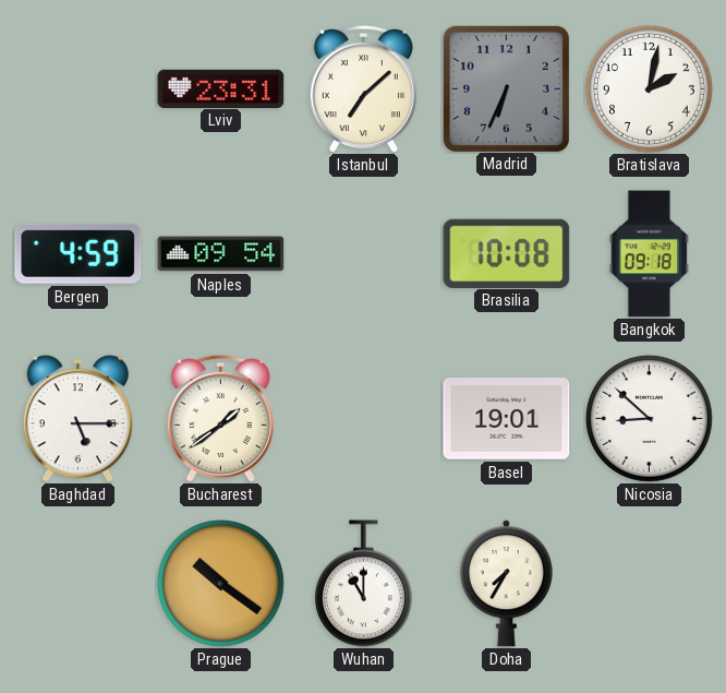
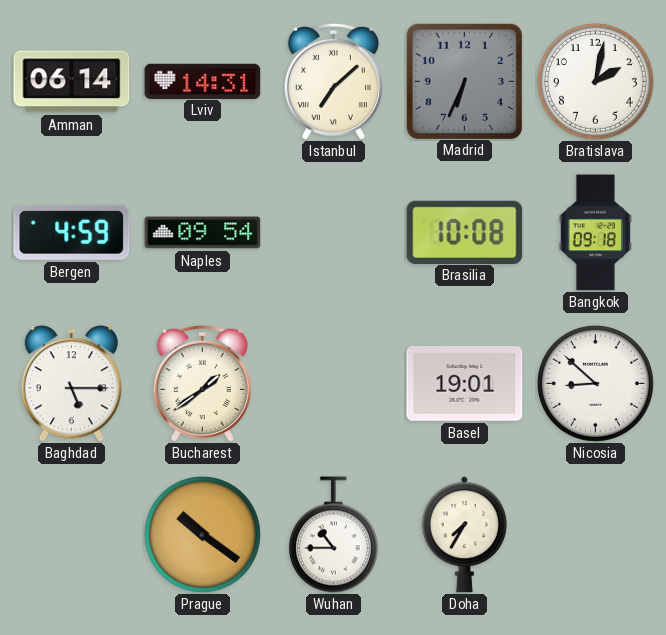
Amman: none -> 06:14
Lviv: 23:31 -> 14:31
Wuhan: 11:00 -> 10:45
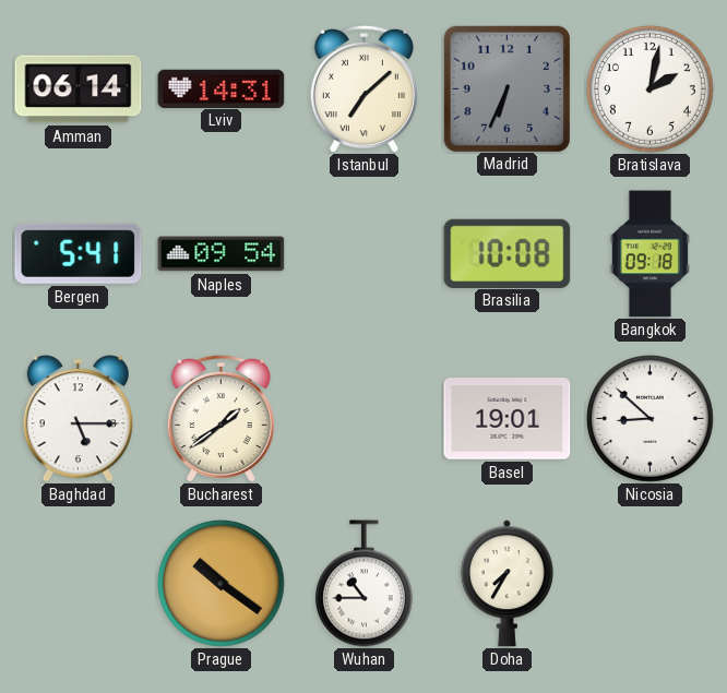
Bergen: 4:59 -> 5:41
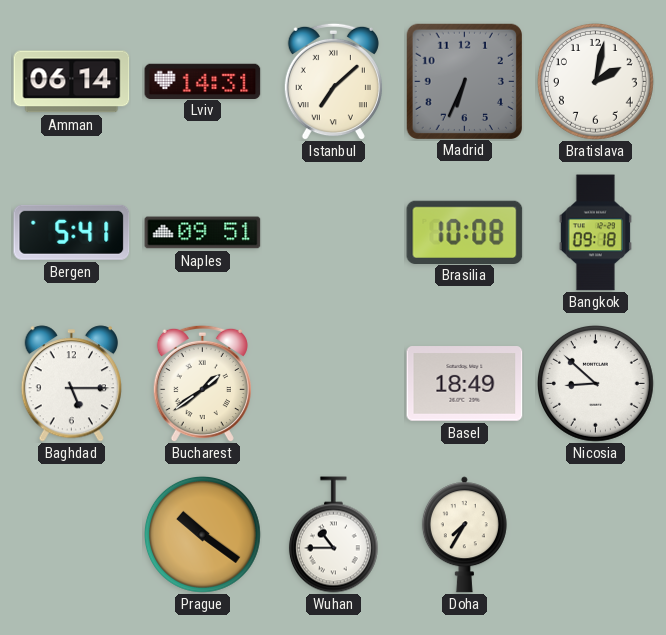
Naples: 09:54 -> 09:51
Basel: 19:01 -> 18:49
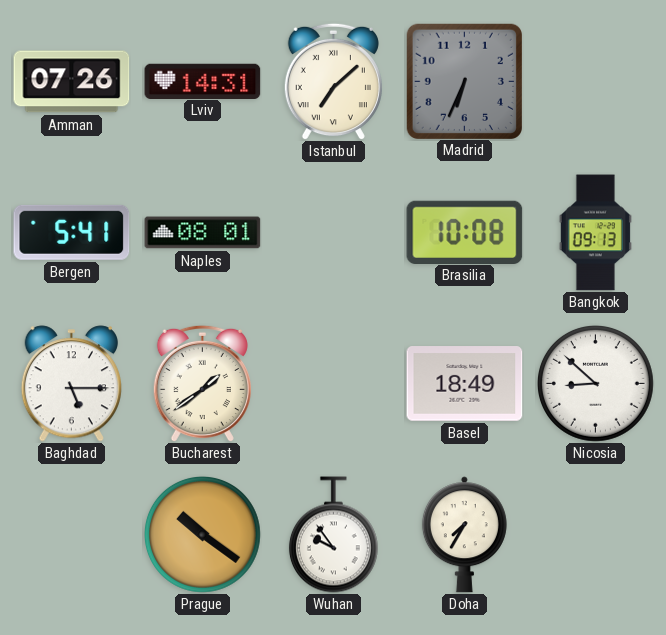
Amman: 06:14 -> 07:26
Bratislava: 2:02 -> none
Naples: 09:51 -> 08:01
Bangkok: 09:18 -> 09:13
Wuhan: 10:45 -> 9:54
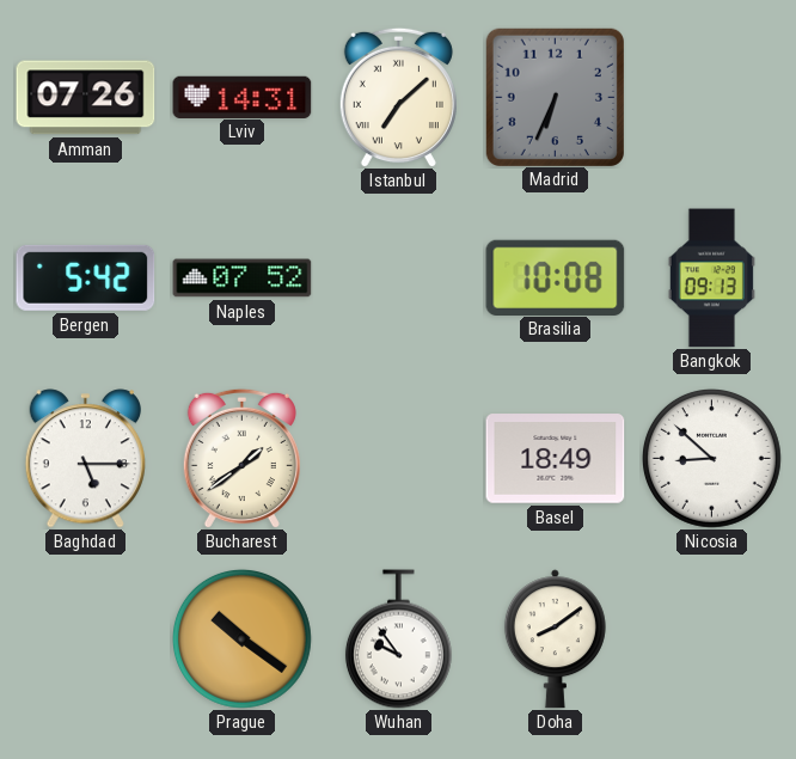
Bergen: 5:41 -> 5:42
Naples: 08:01 -> 07:52
Doha: 7:35 -> 8:09
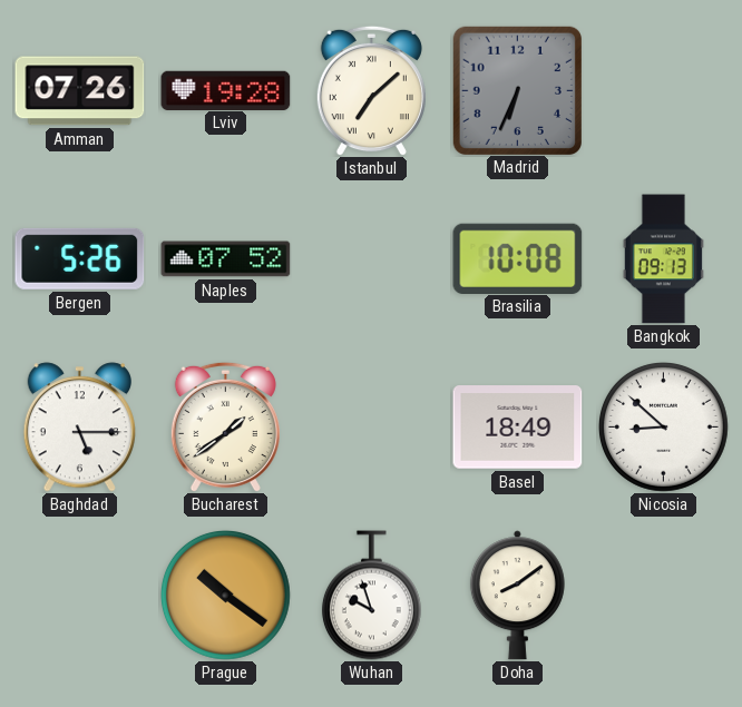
Lviv: 14:31 -> 19:28
Bergen: 5:42 -> 5:26
Wuhan: 9:54 -> 9:57
